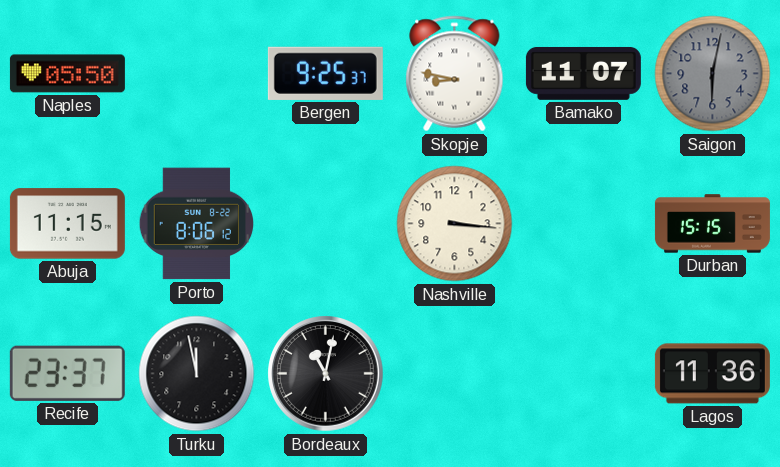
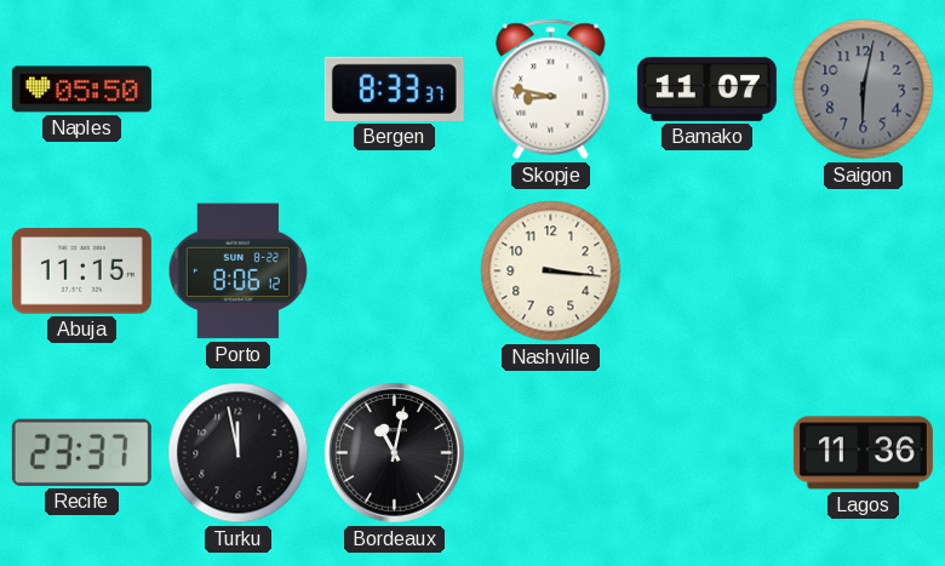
Bergen: 9:25 -> 8:33
Durban: 15:15 -> none
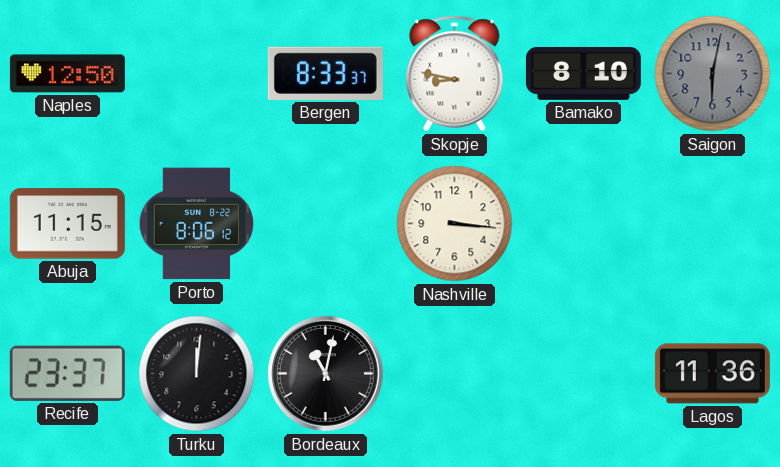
Naples: 05:50 -> 12:50
Bamako: 11:07 -> 8:10
Turku: 11:58 -> 12:01
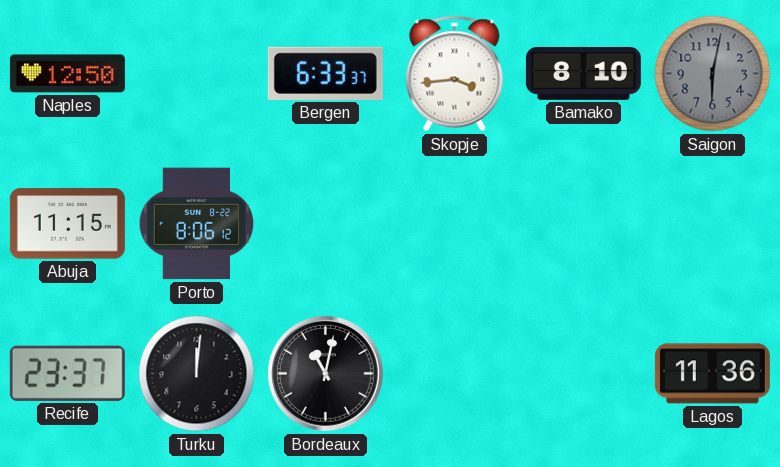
Bergen: 8:33 -> 6:33
Skopje: 8:47 -> 3:44
Nashville: 3:16 -> none
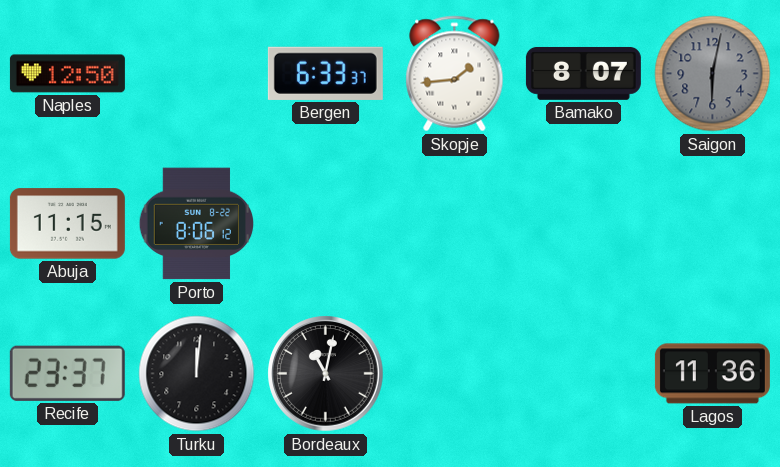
Skopje: 3:44 -> 1:44
Bamako: 8:10 -> 8:07
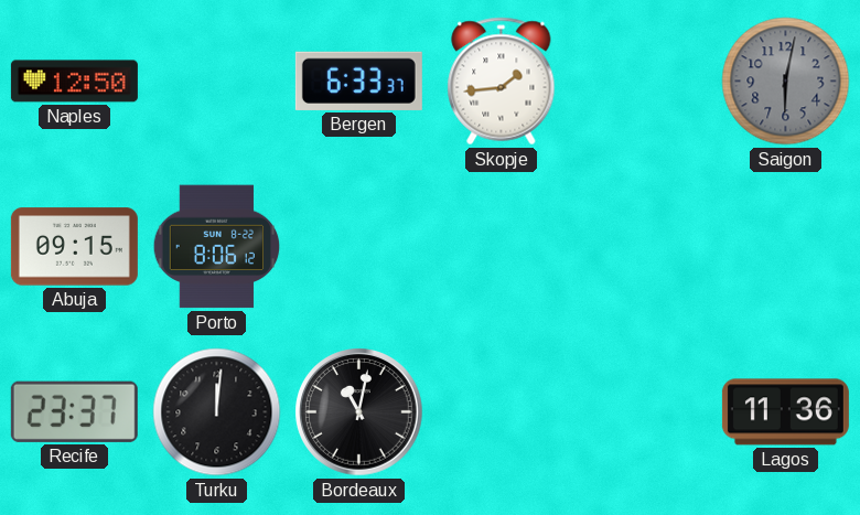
Bamako: 8:07 -> none
Abuja: 11:15 -> 09:15
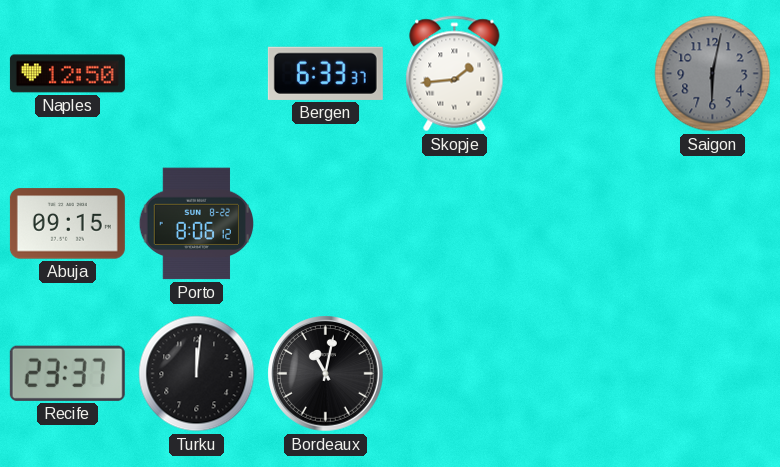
Lagos: 11:36 -> none
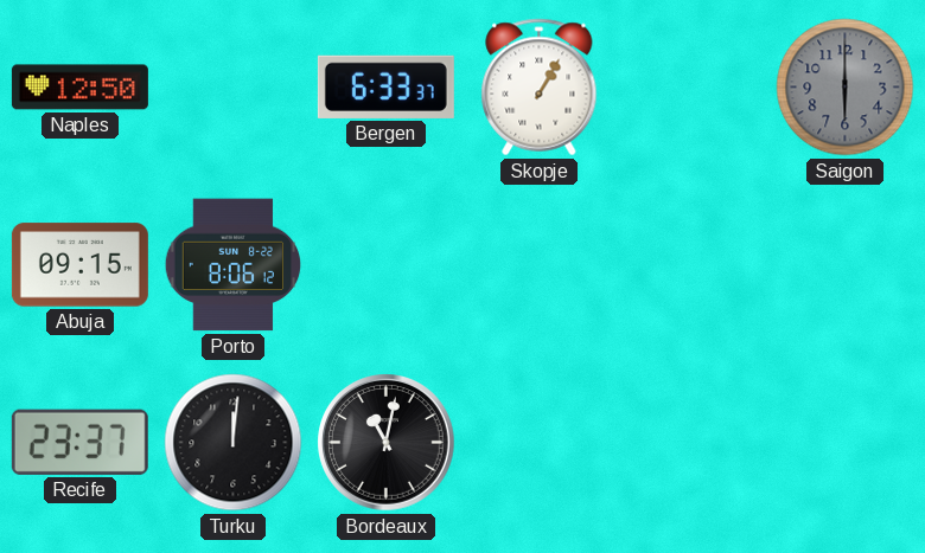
Skopje: 1:44 -> 1:05
Saigon: 6:02 -> 6:00
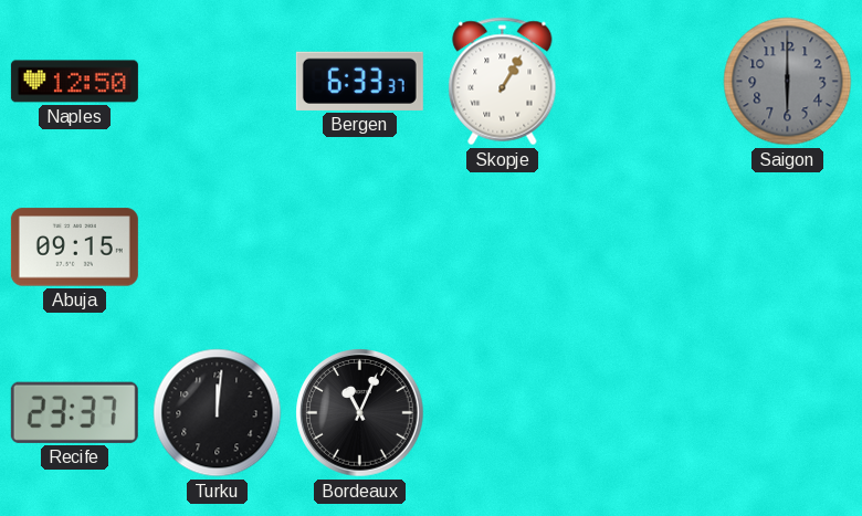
Porto: 8:06 -> none
Bordeaux: 11:02 -> 11:04
